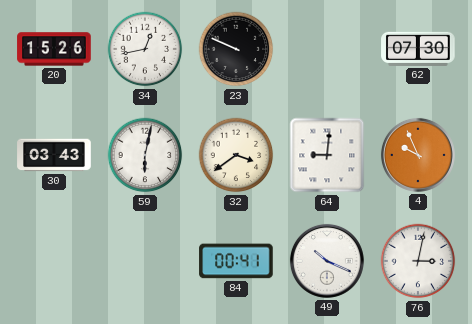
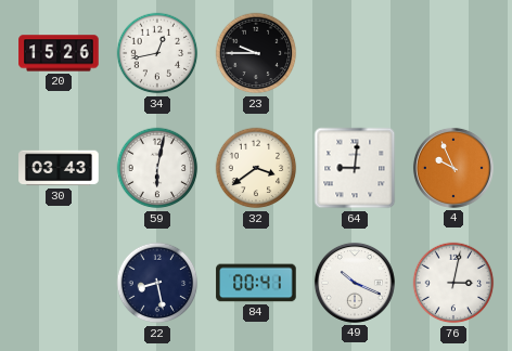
23: 9:49 -> 9:45
62: 07:30 -> none
22: none -> 8:28
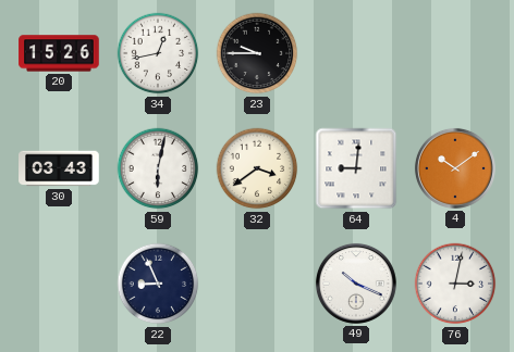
4: 9:56 -> 10:09
22: 8:28 -> 8:56
84: 00:41 -> none
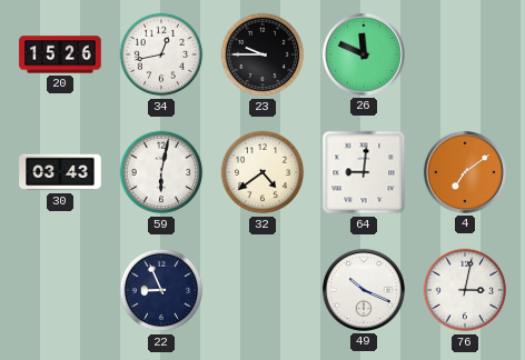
26: none -> 11:49
32: 3:39 -> 4:39
4: 10:09 -> 7:09
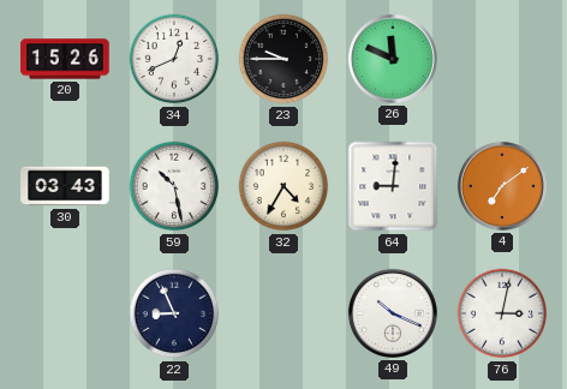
34: 12:43 -> 12:41
59: 6:02 -> 10:28
32: 4:39 -> 4:35
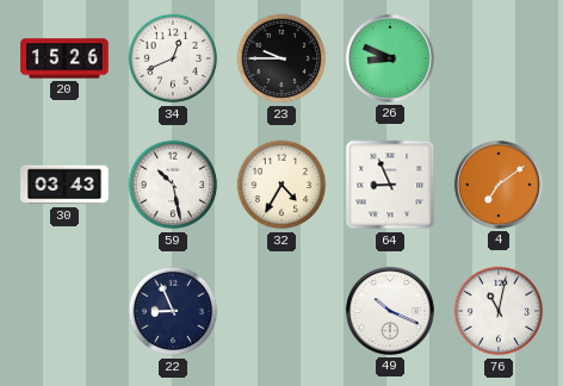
26: 11:49 -> 8:49
64: 9:01 -> 8:56
76: 3:02 -> 11:02
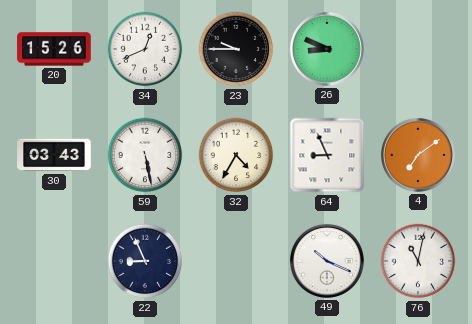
59: 10:28 -> 5:28
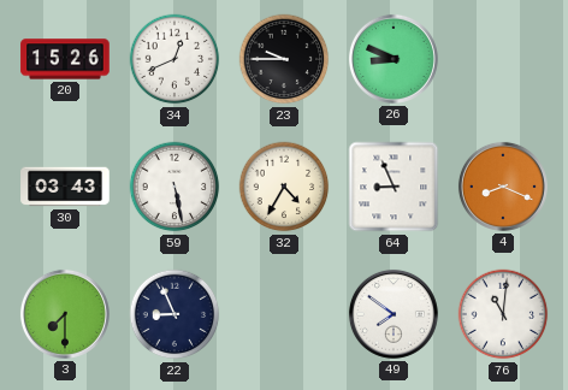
4: 7:09 -> 8:19
3: none -> 7:30
49: 10:19 -> 7:51
76: 11:02 -> 11:01
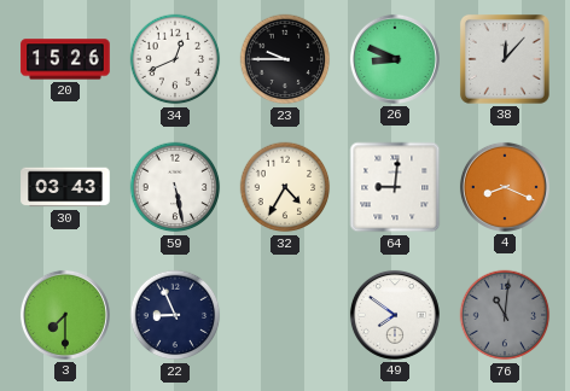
38: none -> 12:07
64: 8:56 -> 9:01
76 dial: white -> grey
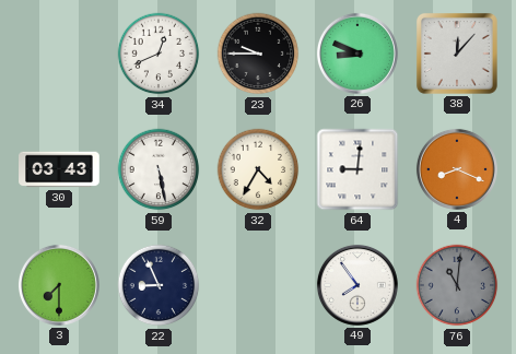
20: 15:26 -> none
49: 7:51 -> 7:54
